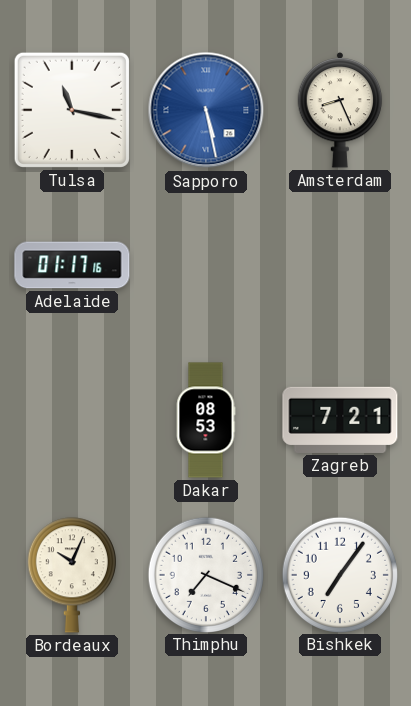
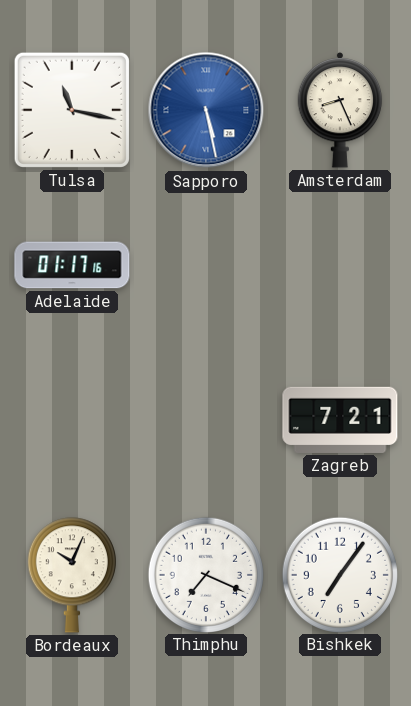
Dakar: 08:53 -> none
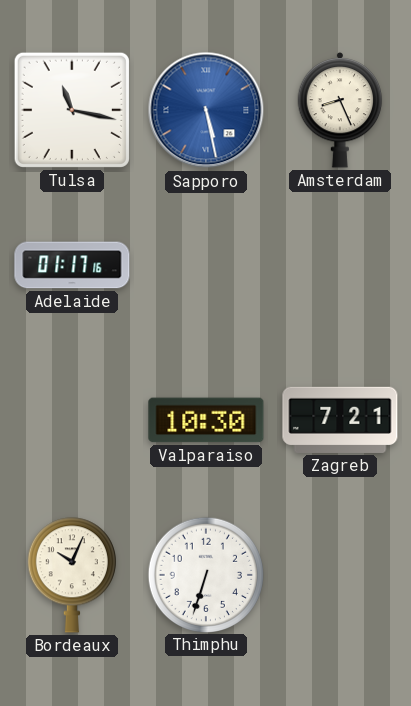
Valparaiso: none -> 10:30
Thimphu: 7:19 -> 6:33
Bishkek: 7:06 -> none
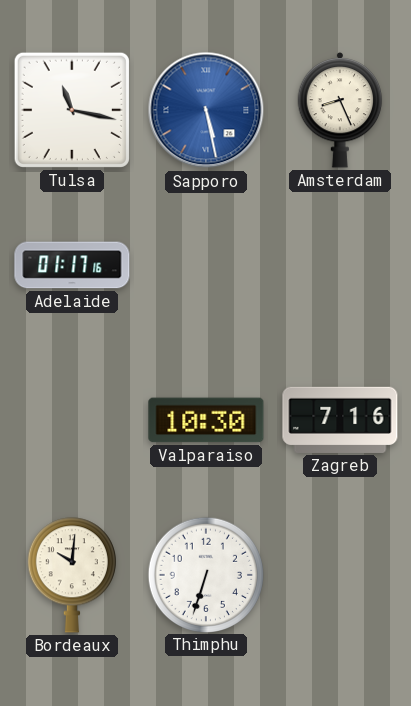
Zagreb: 7:21 -> 7:16
Bordeaux: 10:04 -> 10:01
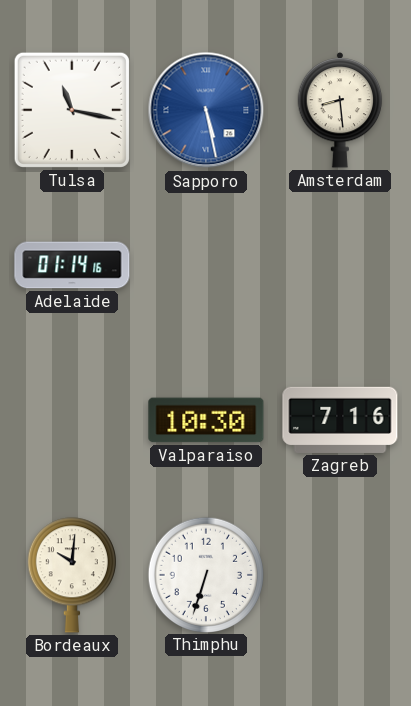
Amsterdam: 8:26 -> 8:29
Adelaide: 01:17 -> 01:14
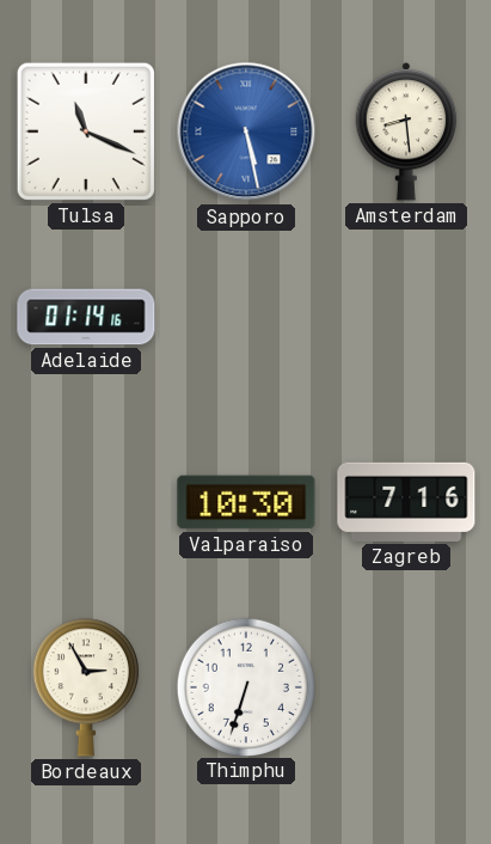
Tulsa: 11:17 -> 11:19
Bordeaux: 10:01 -> 2:55
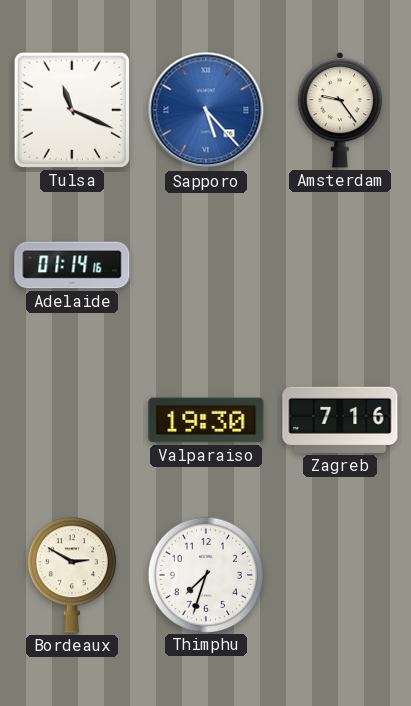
Sapporo: 5:28 -> 5:23
Amsterdam: 8:29 -> 9:24
Valparaiso: 10:30 -> 19:30
Bordeaux: 2:55 -> 2:50
Thimphu: 6:33 -> 7:33
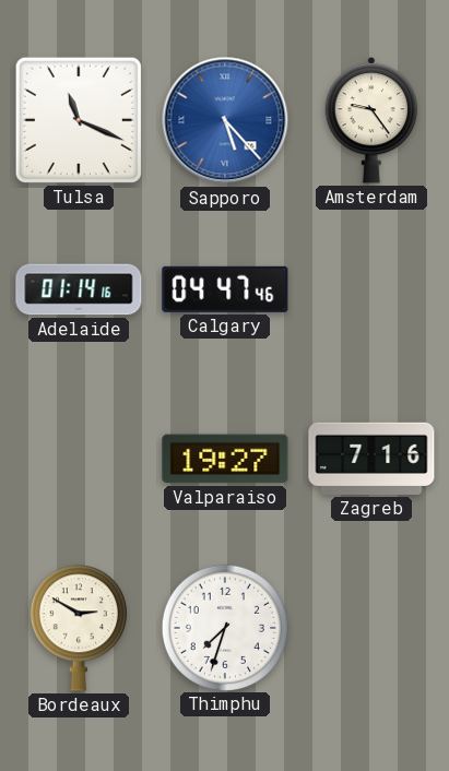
Calgary: none -> 04:47
Valparaiso: 19:30 -> 19:27
